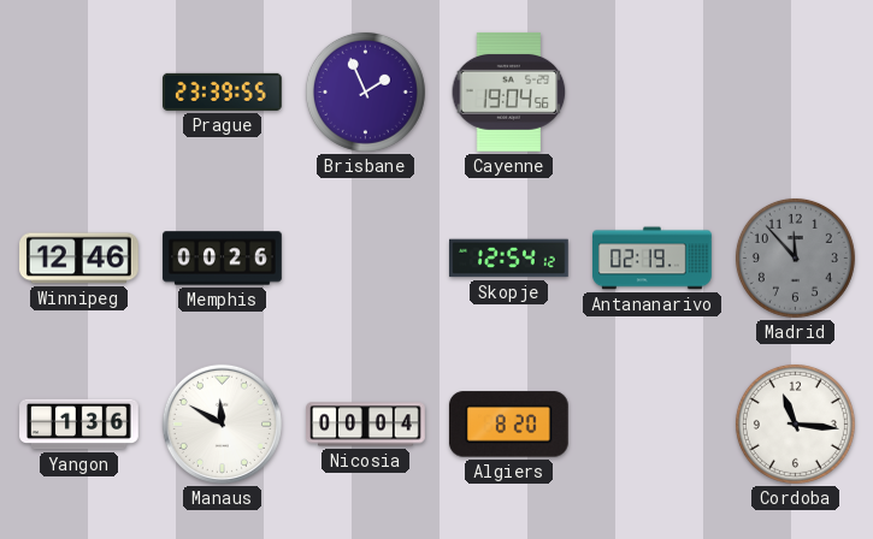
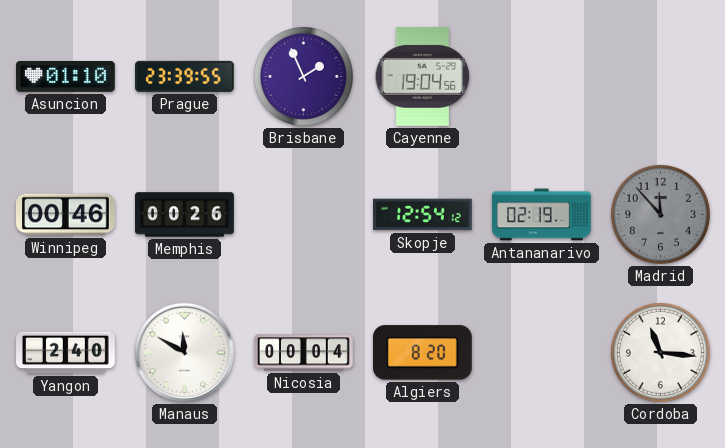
Asuncion: none -> 01:10
Winnipeg: 12:46 -> 00:46
Yangon: 1:36 -> 2:40
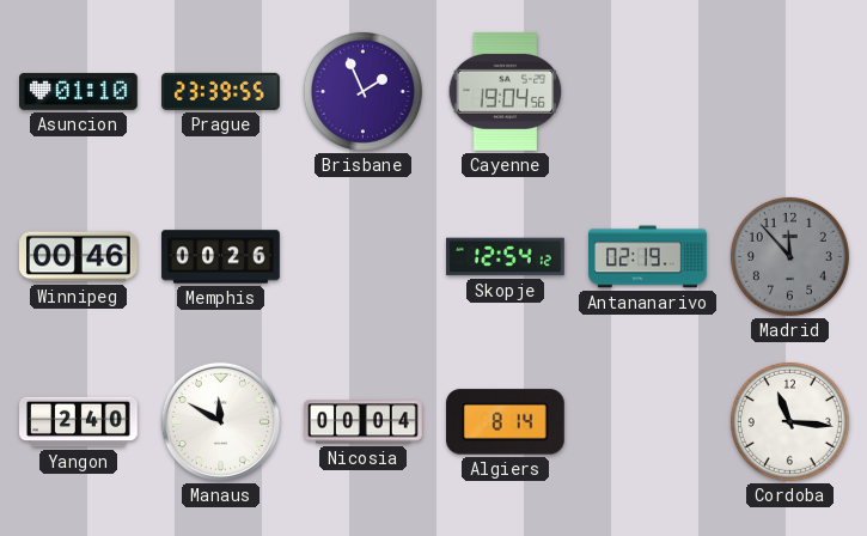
Algiers: 8:20 -> 8:14
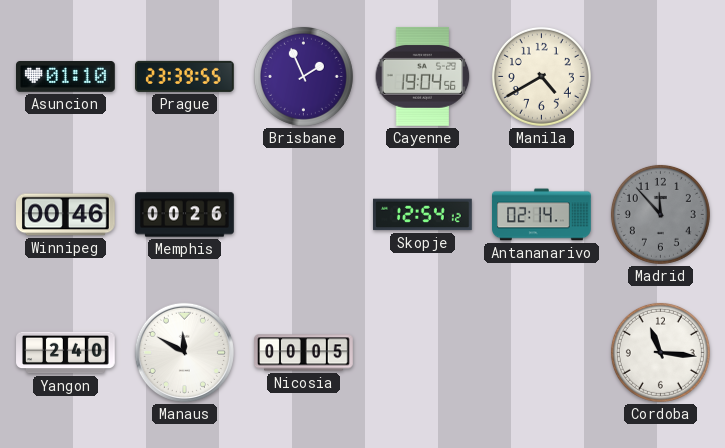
Manila: none -> 4:40
Antananarivo: 02:19 -> 02:14
Nicosia: 00:04 -> 00:05
Algiers: 8:14 -> none
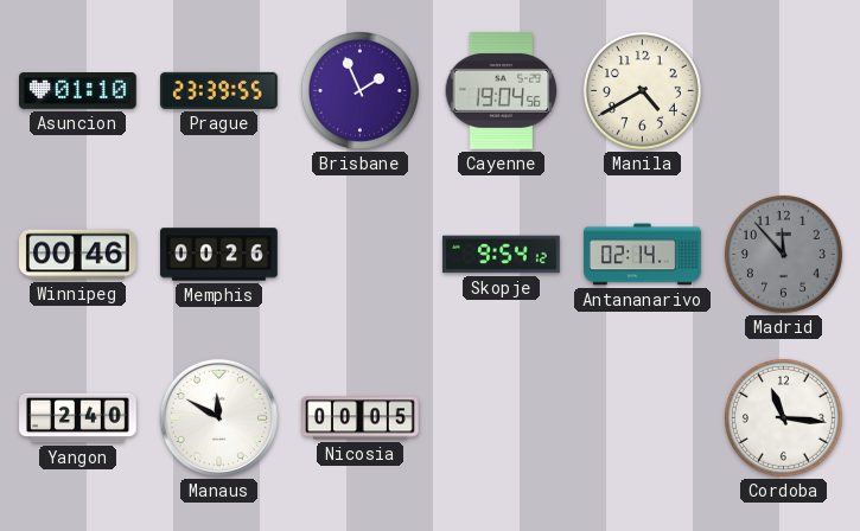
Skopje: 12:54 -> 9:54
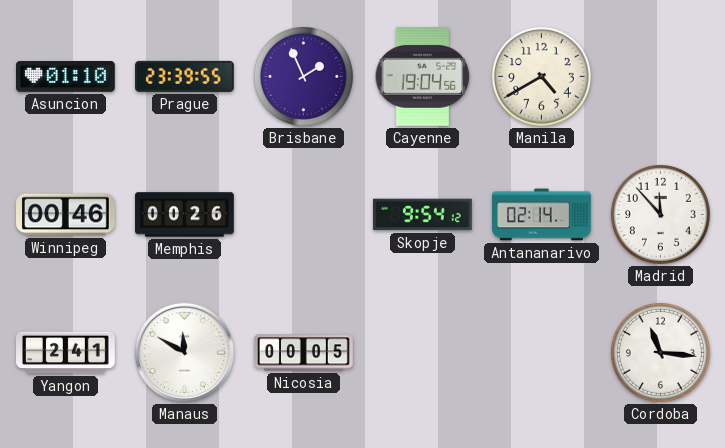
Madrid dial: grey -> white
Yangon: 2:40 -> 2:41
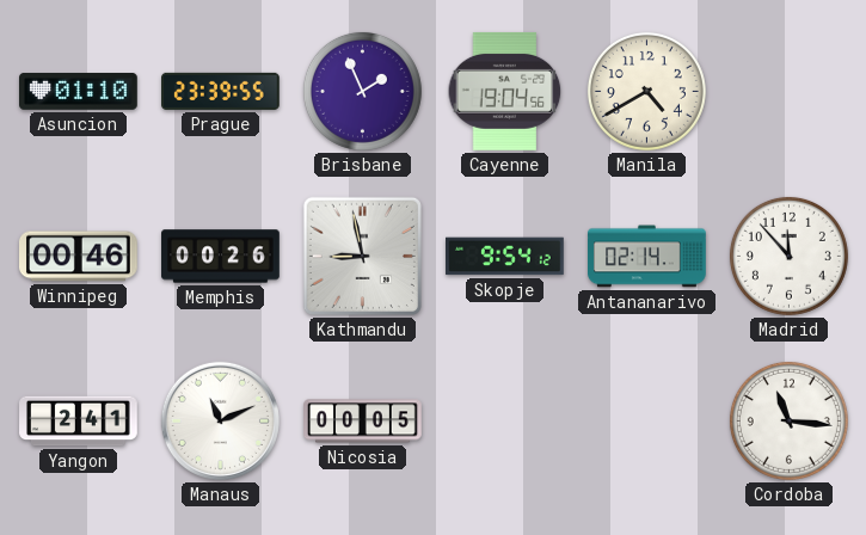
Kathmandu: none -> 8:58
Manaus: 11:50 -> 11:11
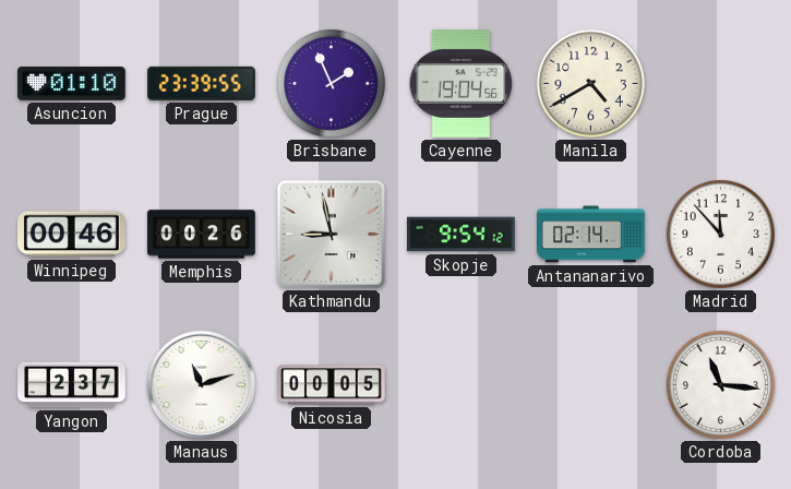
Yangon: 2:41 -> 2:37
Manaus: 11:11 -> 11:12
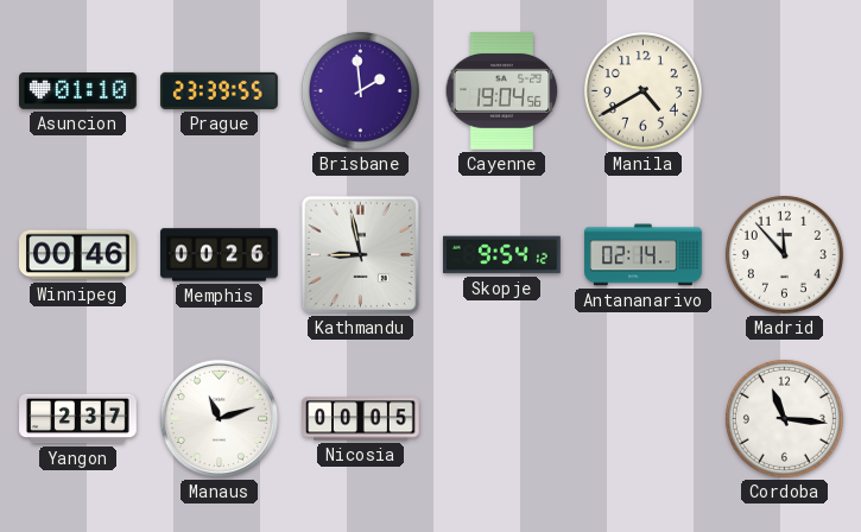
Brisbane: 1:56 -> 1:59
